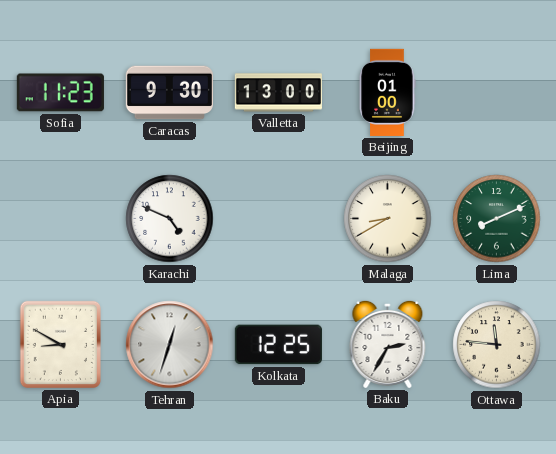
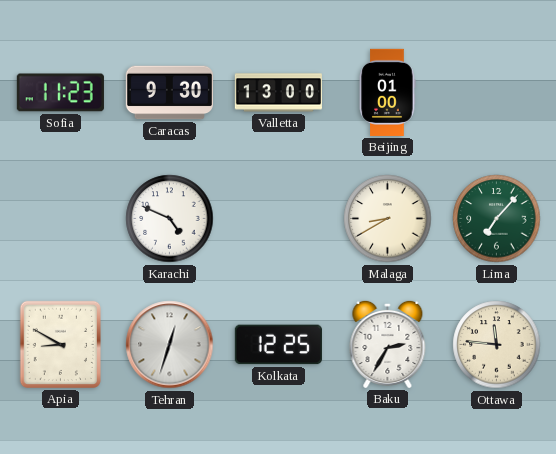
Lima: 8:11 -> 7:07
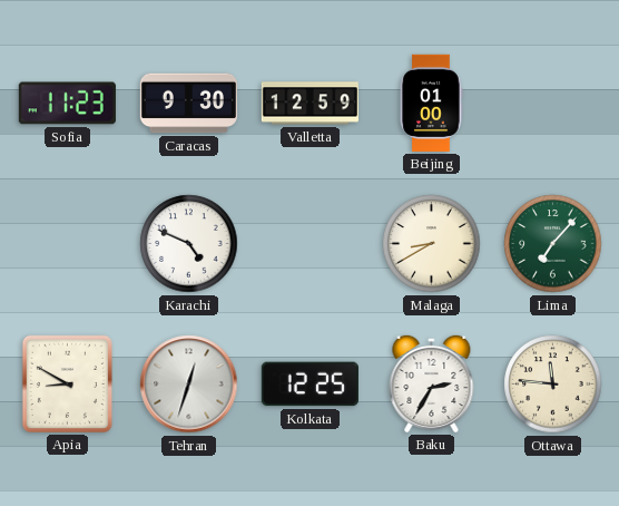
Valletta: 13:00 -> 12:59
